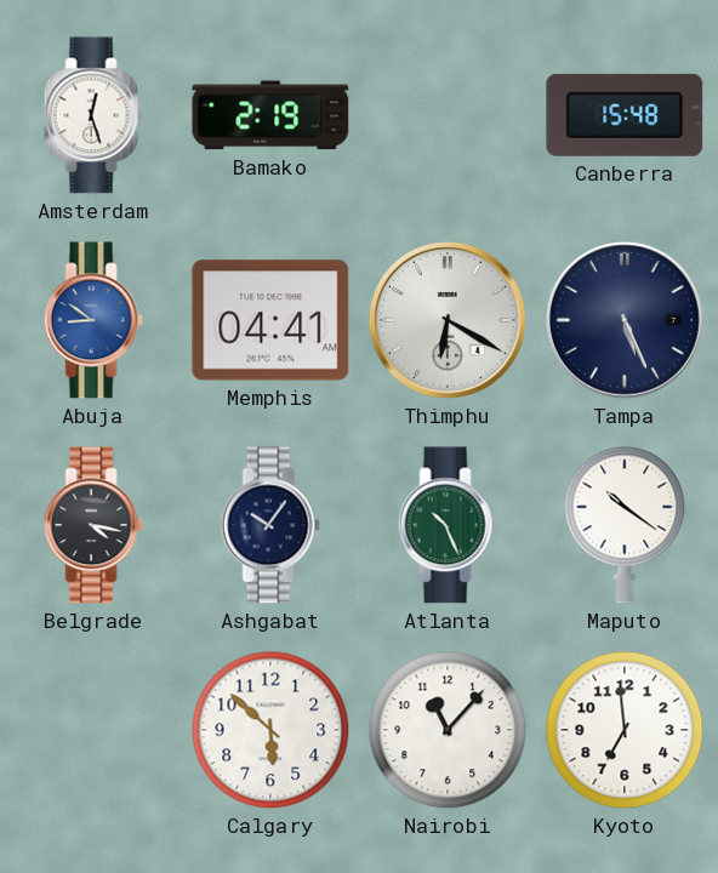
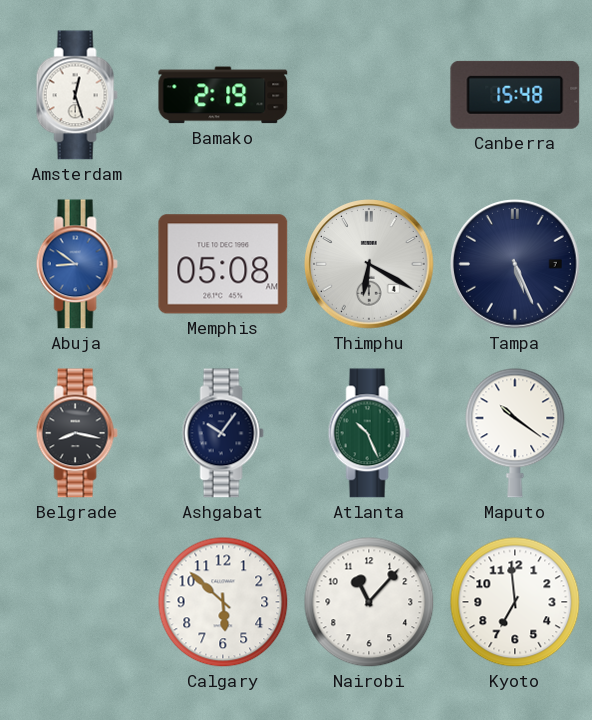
Memphis: 04:41 -> 05:08
Belgrade: 4:17 -> 8:17
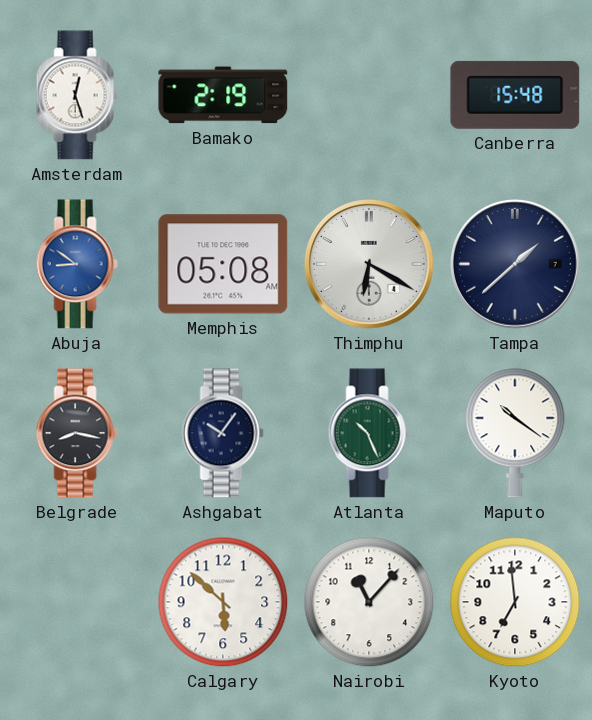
Tampa: 5:26 -> 1:38
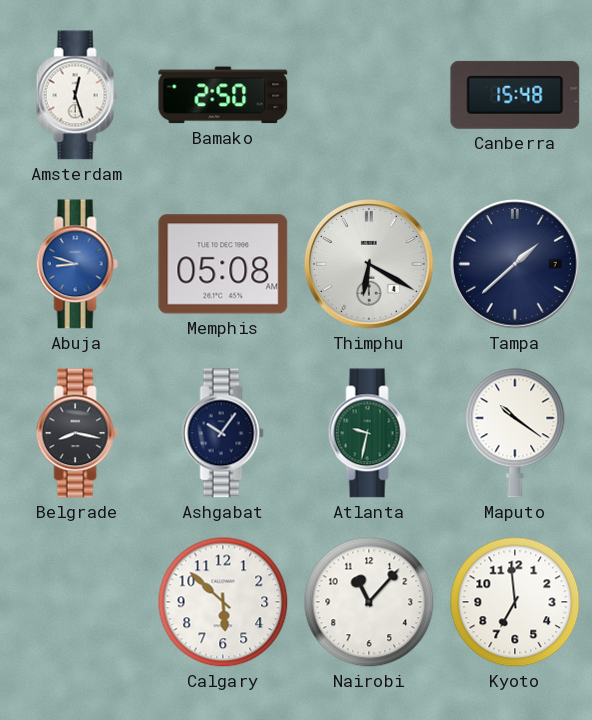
Bamako: 2:19 -> 2:50
Abuja: 8:51 -> 8:48
Atlanta: 10:26 -> 9:32
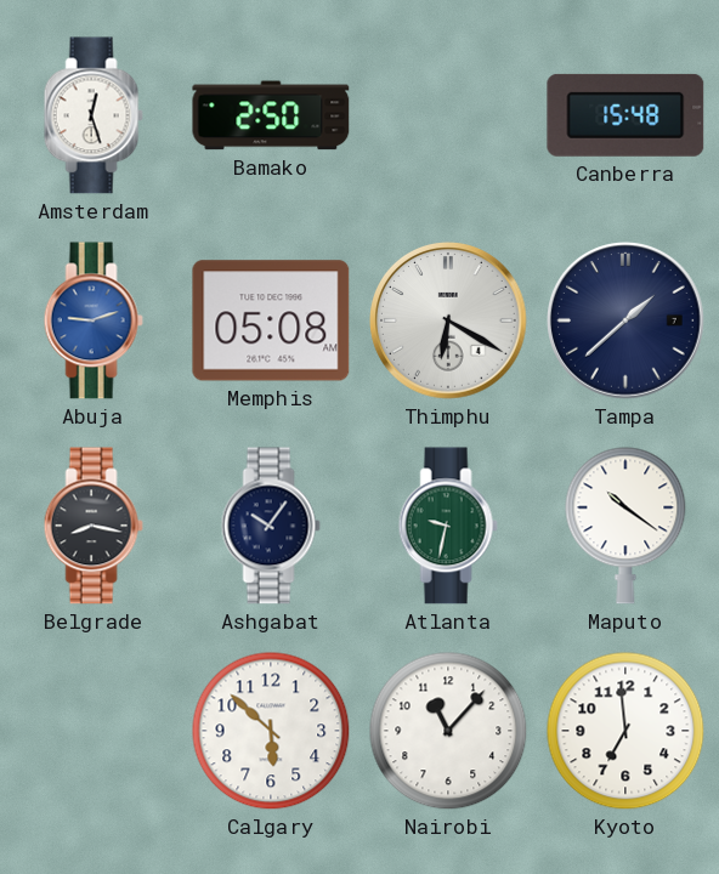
Abuja: 8:48 -> 9:12
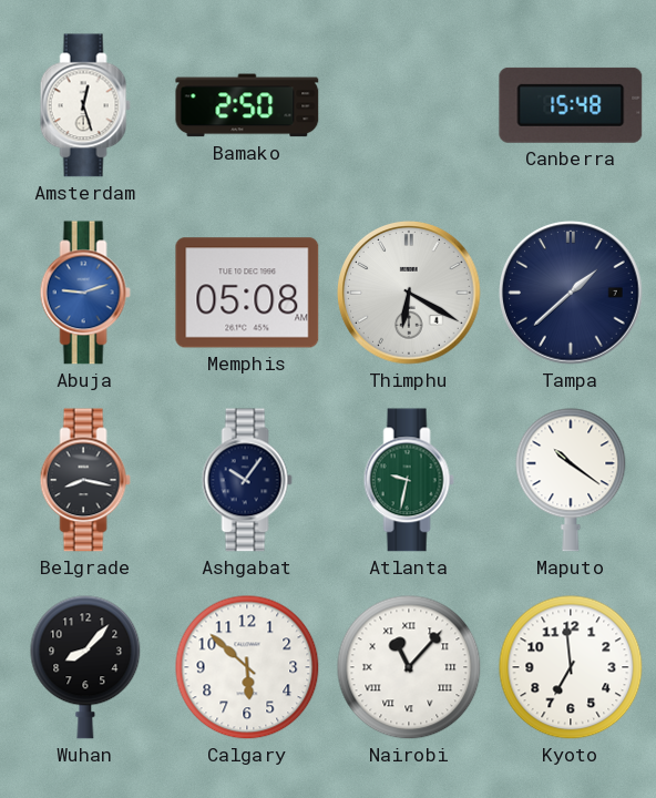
Wuhan: none -> 8:07
Nairobi numerals: Arabic -> Roman
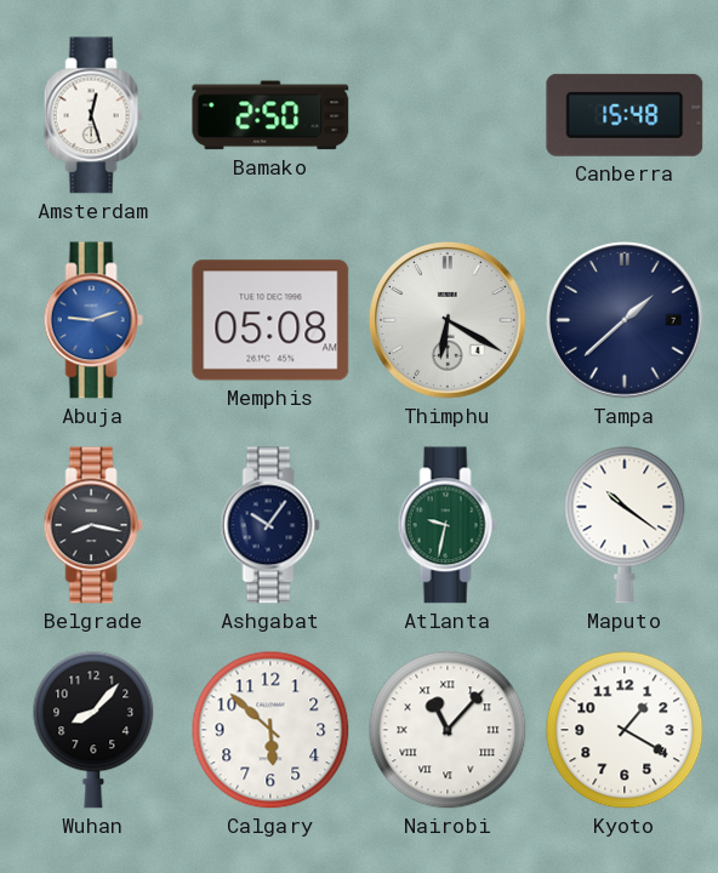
Kyoto: 6:59 -> 1:20
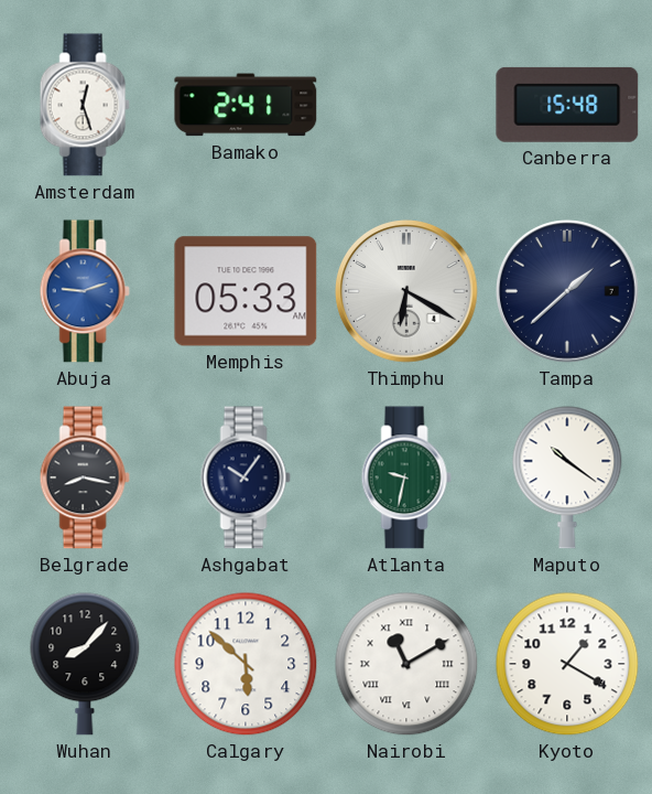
Bamako: 2:50 -> 2:41
Memphis: 05:08 -> 05:33
Nairobi: 11:07 -> 11:10
